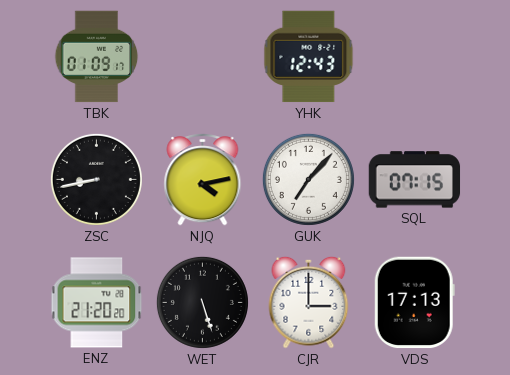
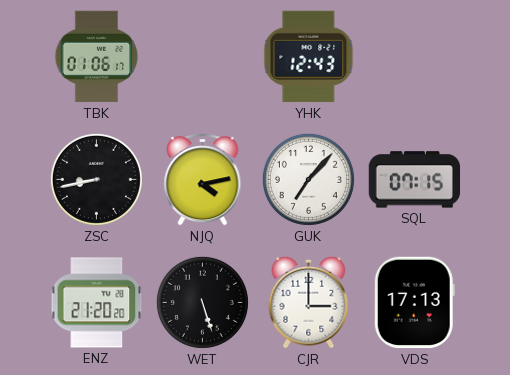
TBK: 01:09 -> 01:06
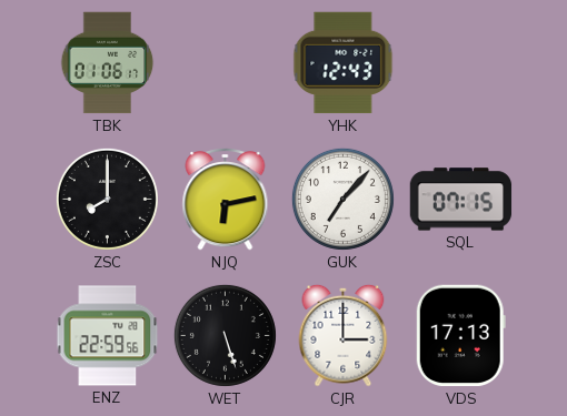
ZSC: 8:43 -> 8:00
NJQ: 4:13 -> 6:13
ENZ: 21:20 -> 22:59
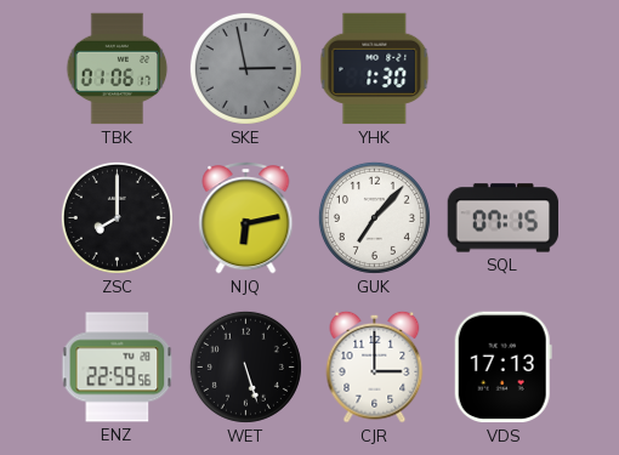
SKE: none -> 2:58
YHK: 12:43 -> 1:30
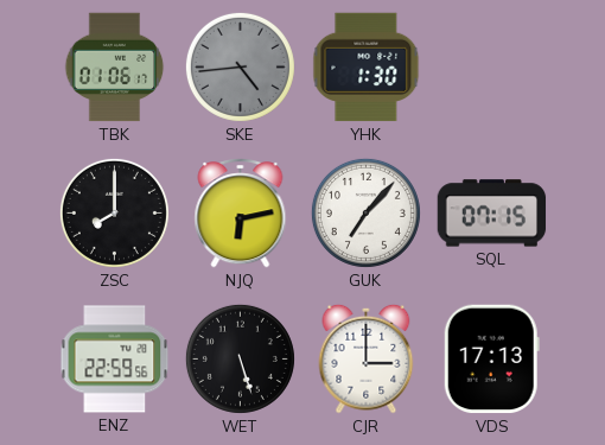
SKE: 2:58 -> 4:44
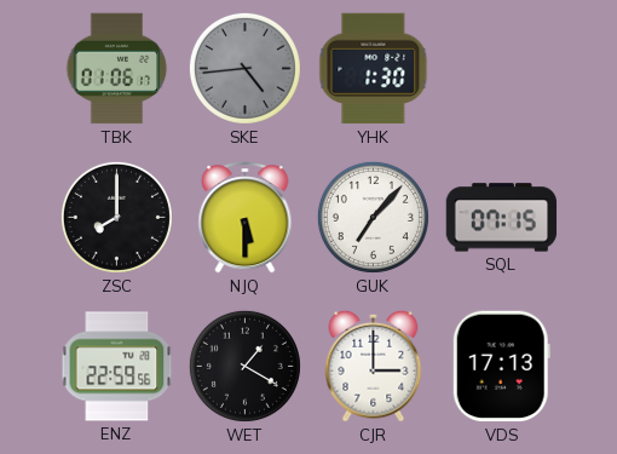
NJQ: 6:13 -> 5:30
WET: 5:27 -> 1:20
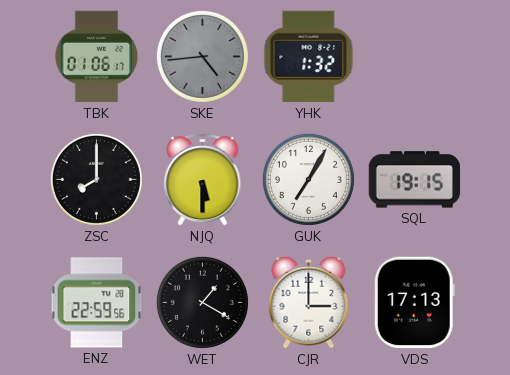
YHK: 1:30 -> 1:32
GUK: 7:07 -> 7:05
SQL: 07:15 -> 19:15
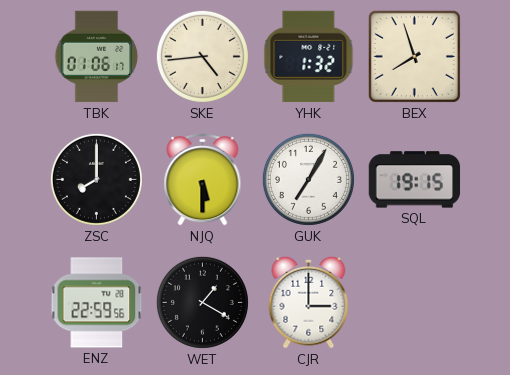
SKE dial: grey -> cream
BEX: none -> 7:57
VDS: 17:13 -> none
